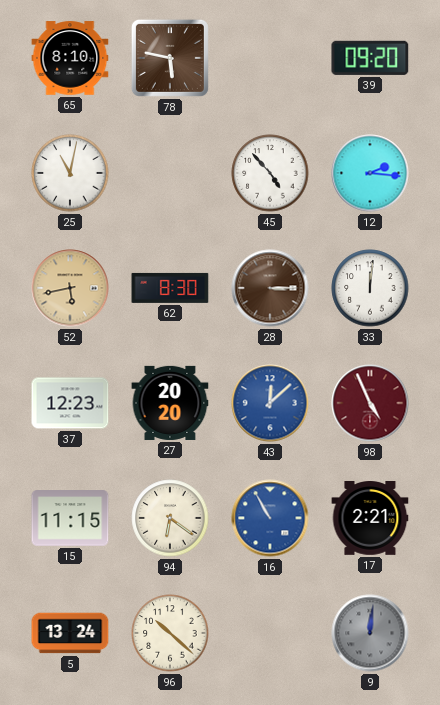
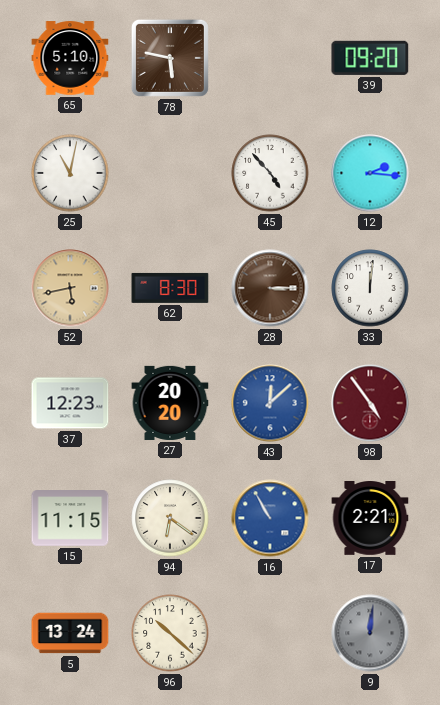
65: 8:10 -> 5:10
98: 4:56 -> 4:54
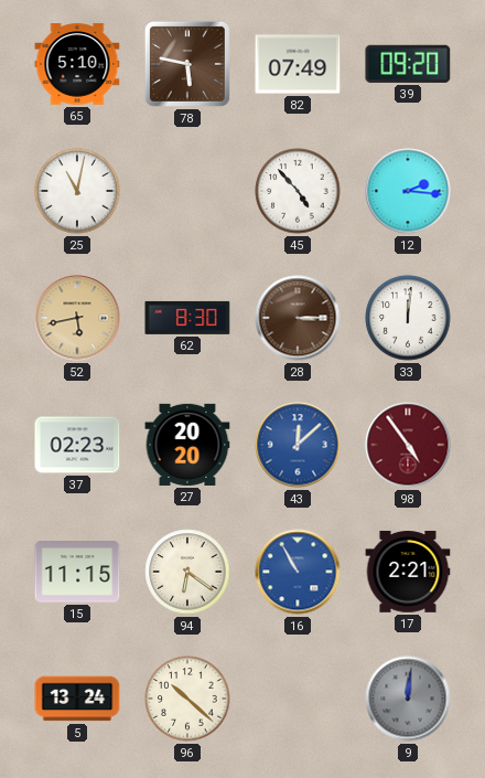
82: none -> 07:49
37: 12:23 -> 02:23
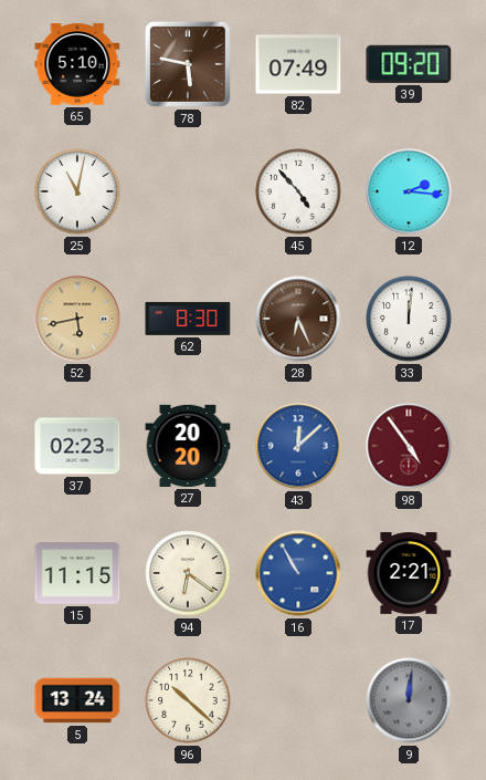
28: 3:15 -> 6:26
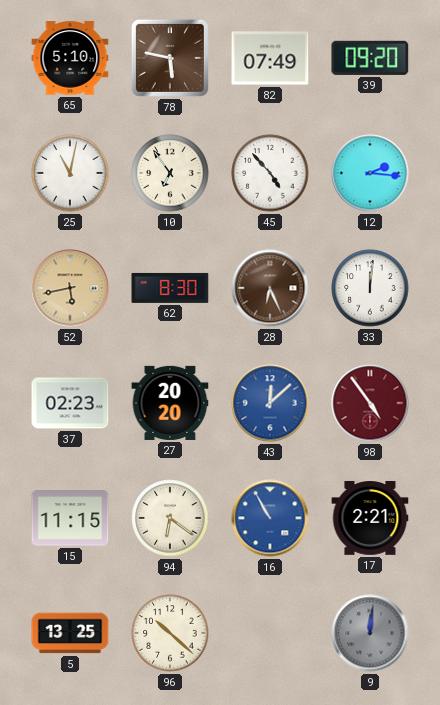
10: none -> 6:54
5: 13:24 -> 13:25
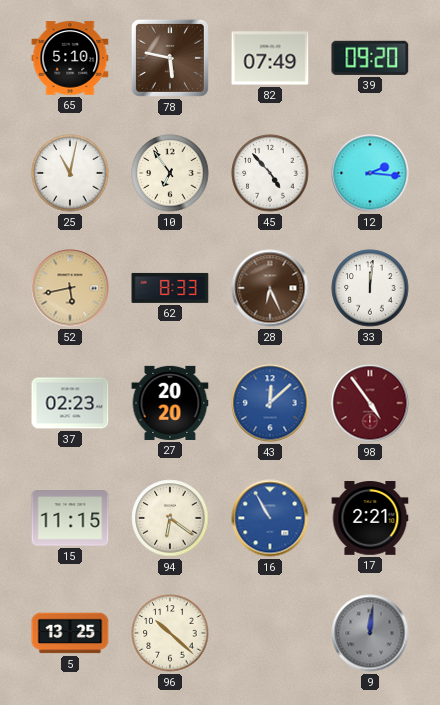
62: 8:30 -> 8:33
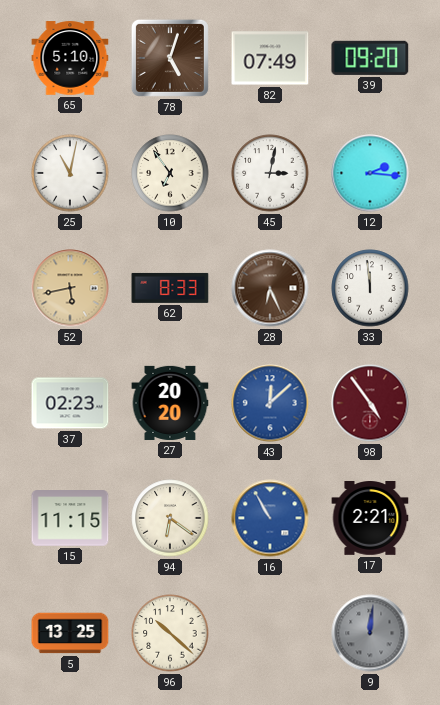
78: 5:47 -> 5:03
45: 4:53 -> 3:02
33: 12:01 -> 11:59
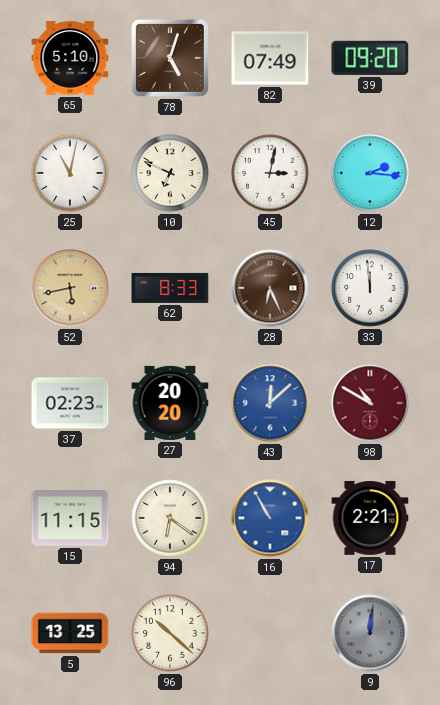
10: 6:54 -> 6:49
98: 4:54 -> 10:50
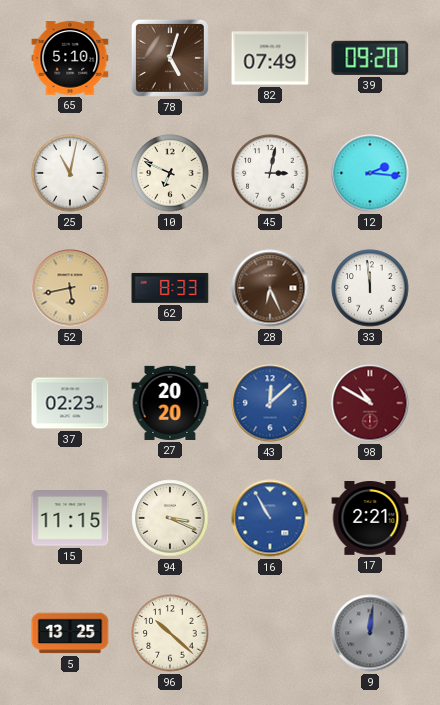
94: 6:21 -> 3:19
